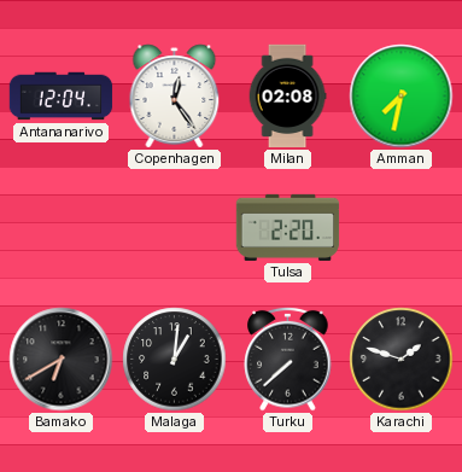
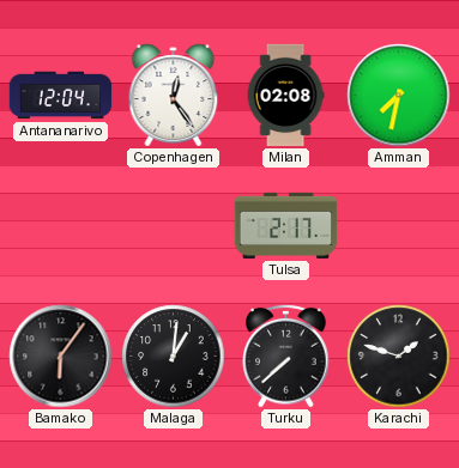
Tulsa: 2:20 -> 2:17
Bamako: 6:40 -> 6:06
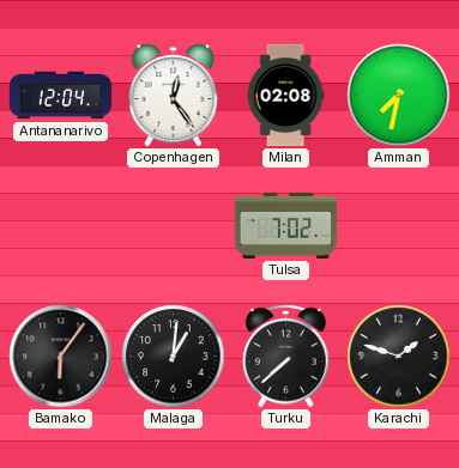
Tulsa: 2:17 -> 7:02
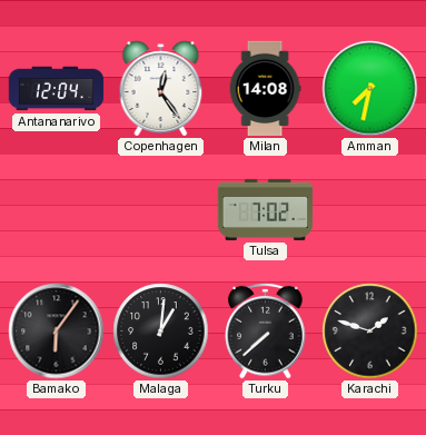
Milan: 02:08 -> 14:08
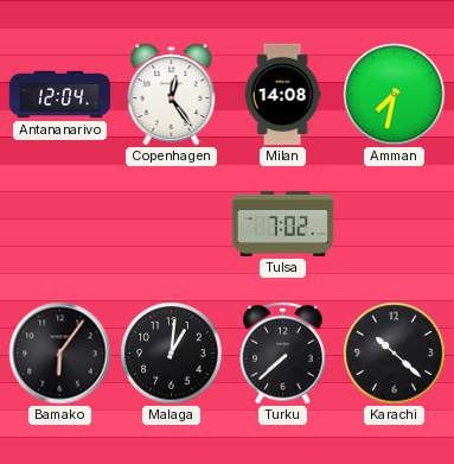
Karachi: 1:48 -> 10:22
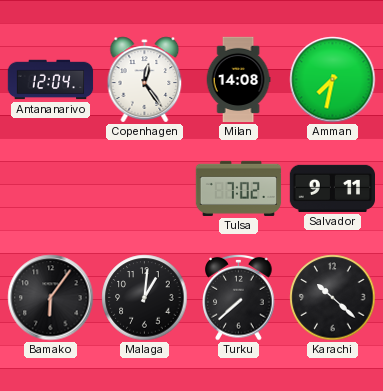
Salvador: none -> 9:11
